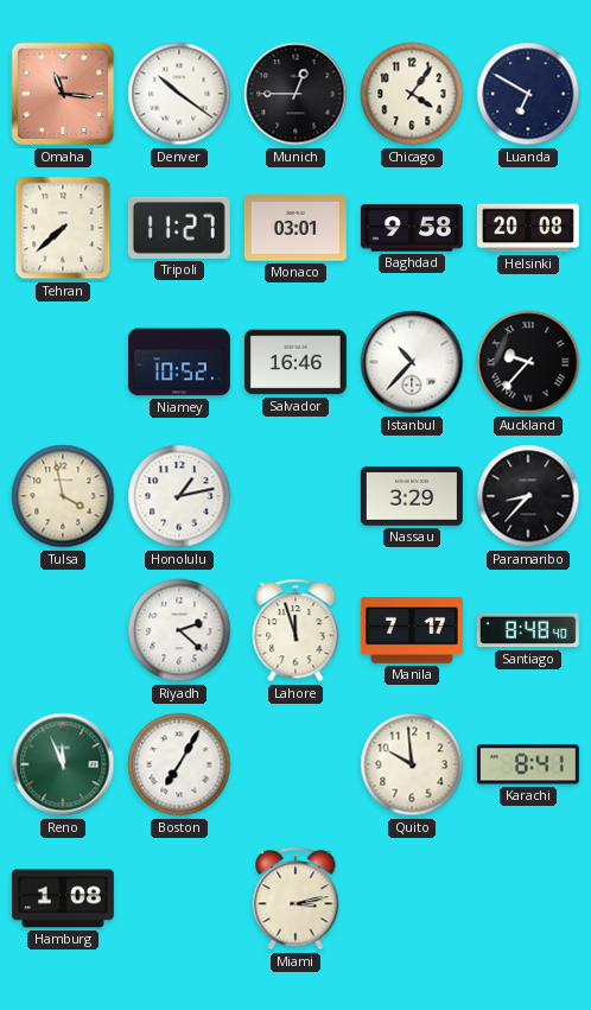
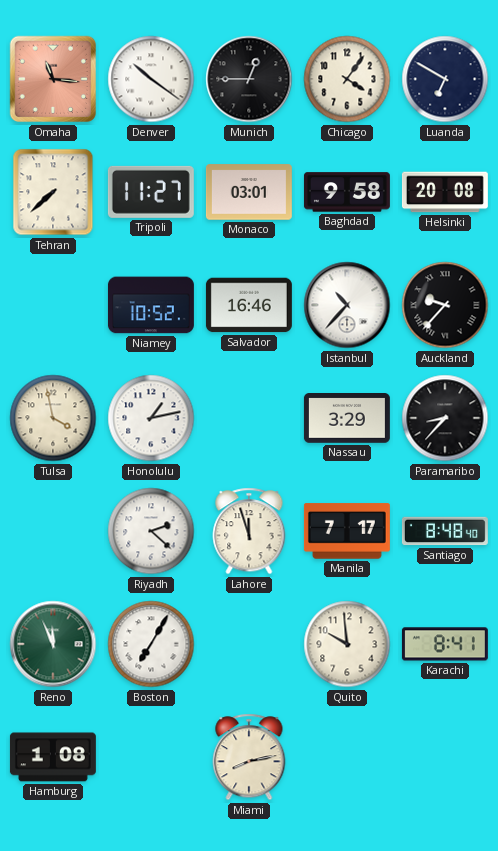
Miami: 3:13 -> 8:13
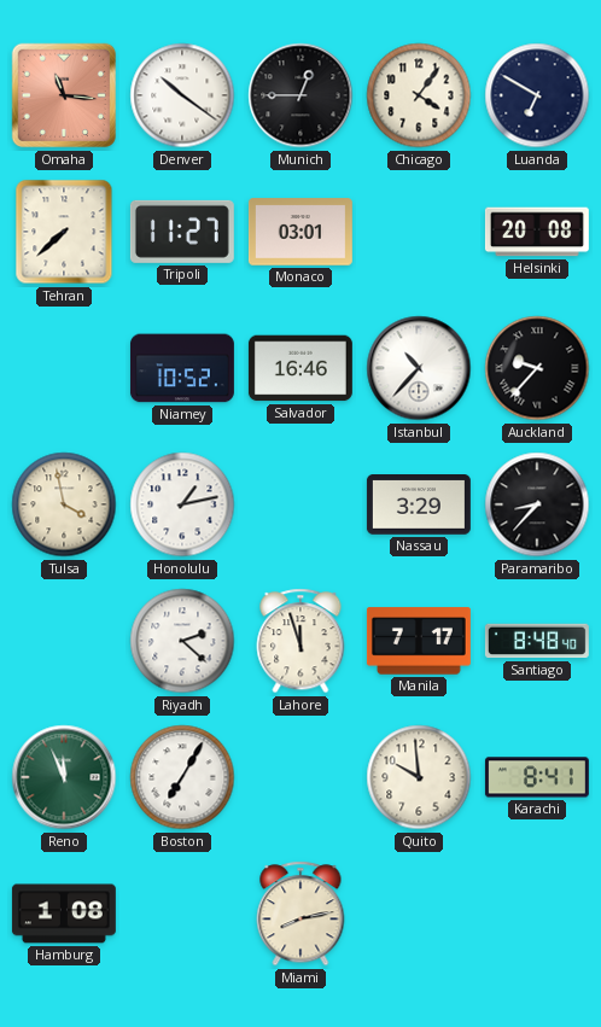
Baghdad: 9:58 -> none
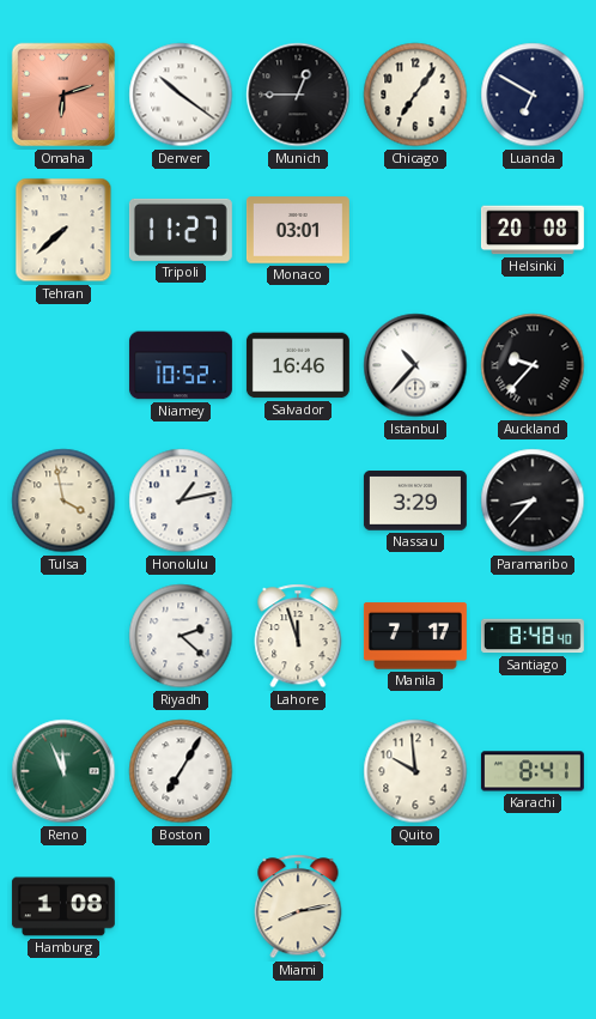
Omaha: 11:16 -> 6:12
Chicago: 4:06 -> 7:06
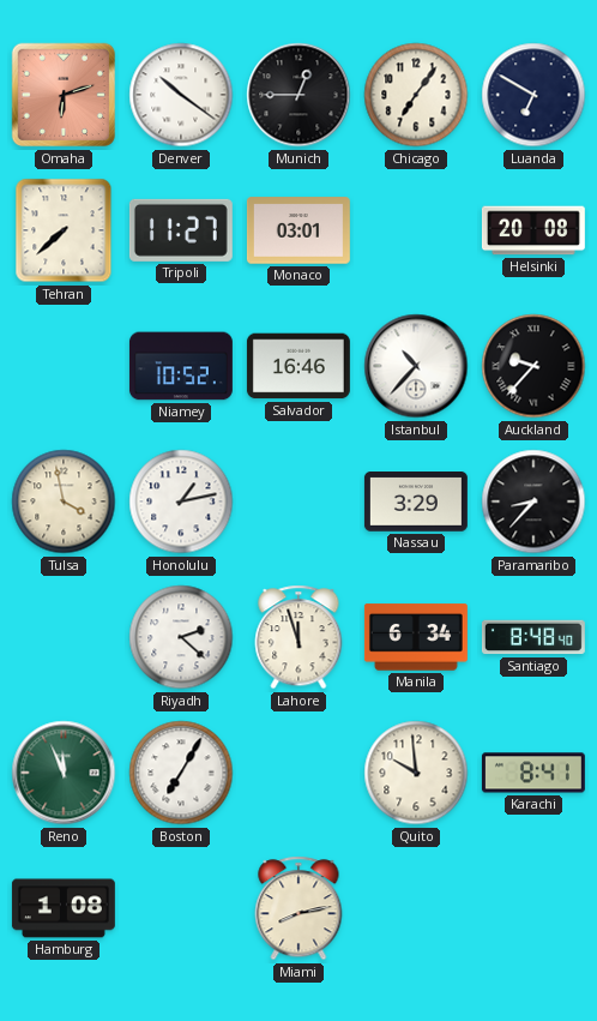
Manila: 7:17 -> 6:34
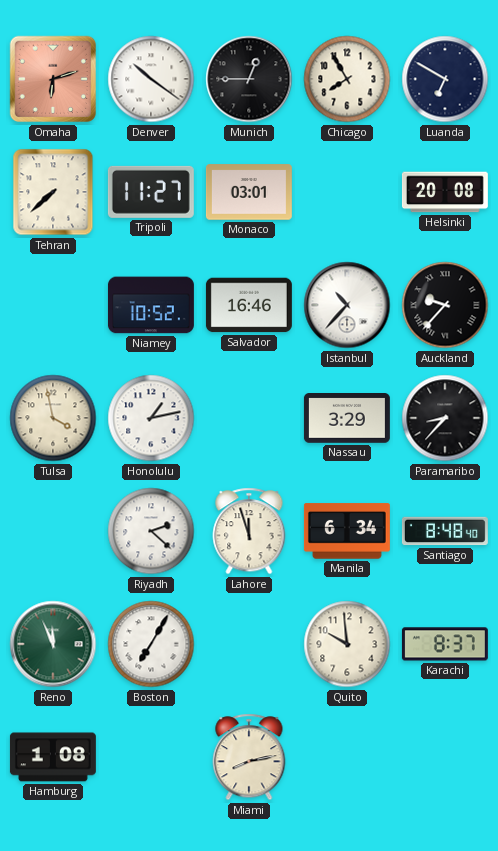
Chicago: 7:06 -> 7:55
Karachi: 8:41 -> 8:37
